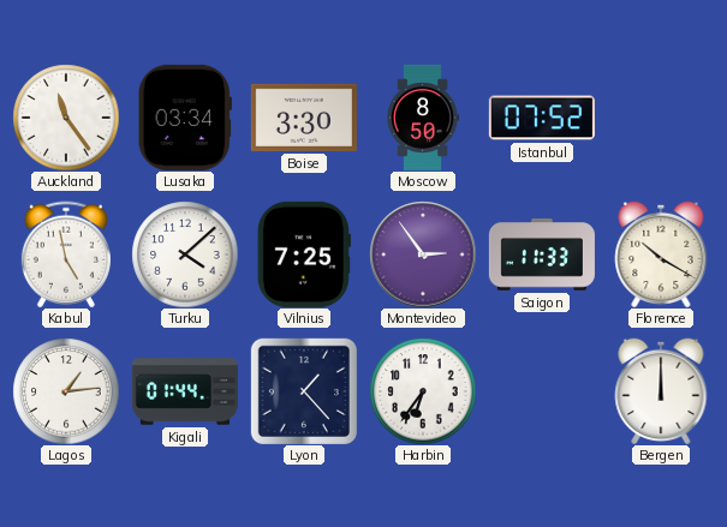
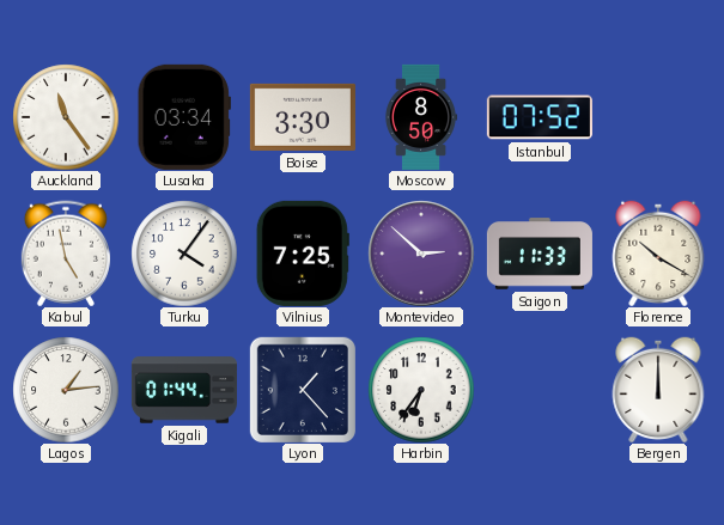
Turku: 4:08 -> 4:06
Montevideo: 2:54 -> 2:52
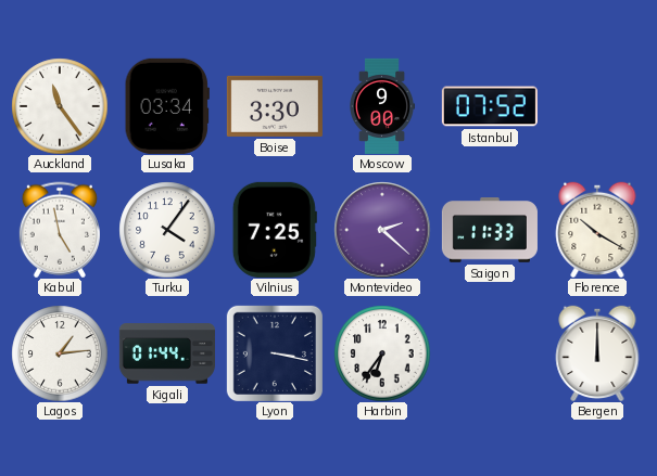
Moscow: 8:50 -> 9:00
Montevideo: 2:52 -> 2:22
Lyon: 1:23 -> 3:17
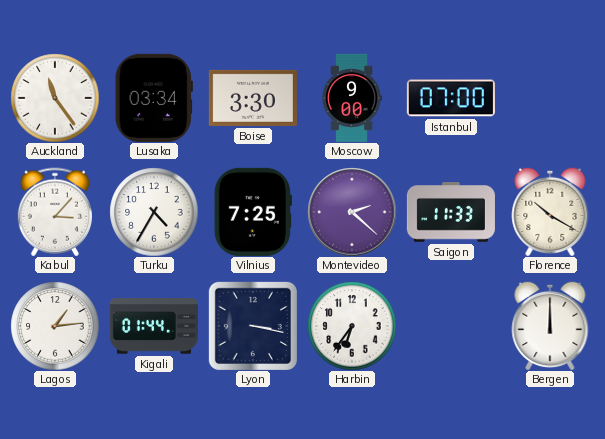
Istanbul: 07:52 -> 07:00
Kabul: 4:58 -> 3:07
Turku: 4:06 -> 4:35
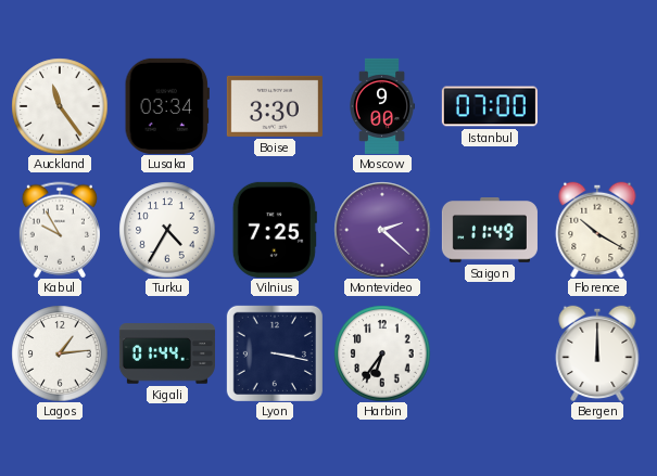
Kabul: 3:07 -> 9:55
Saigon: 11:33 -> 11:49
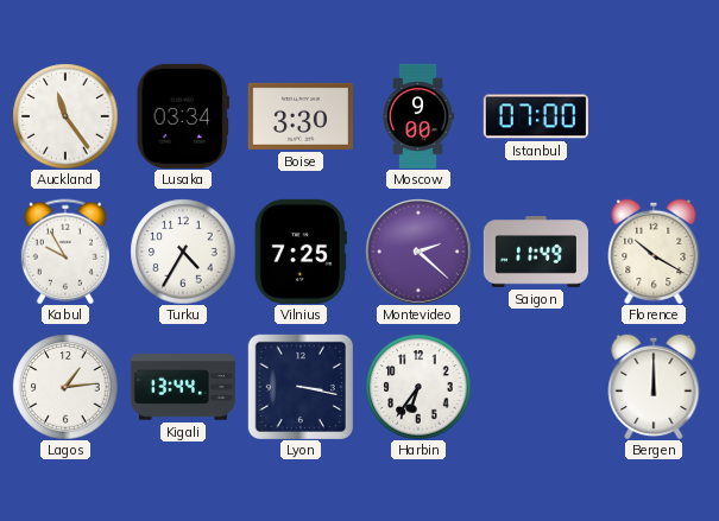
Kigali: 01:44 -> 13:44
